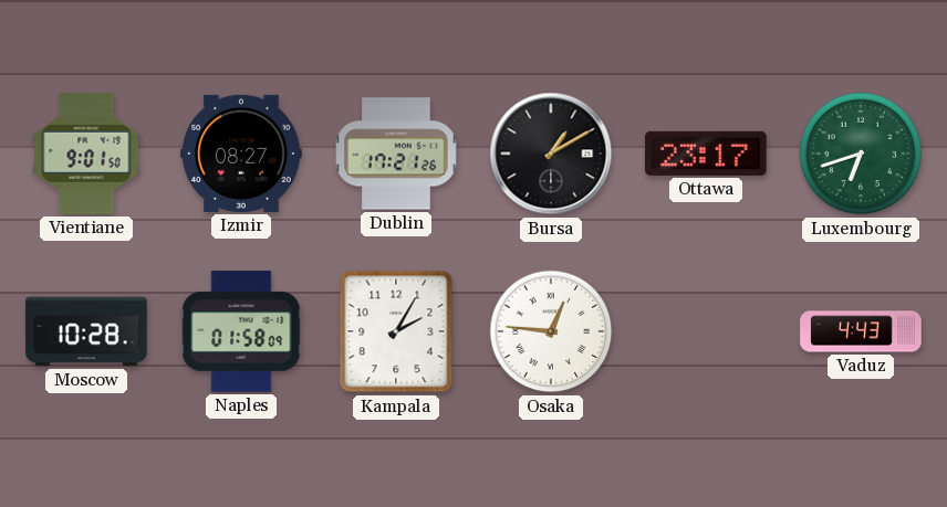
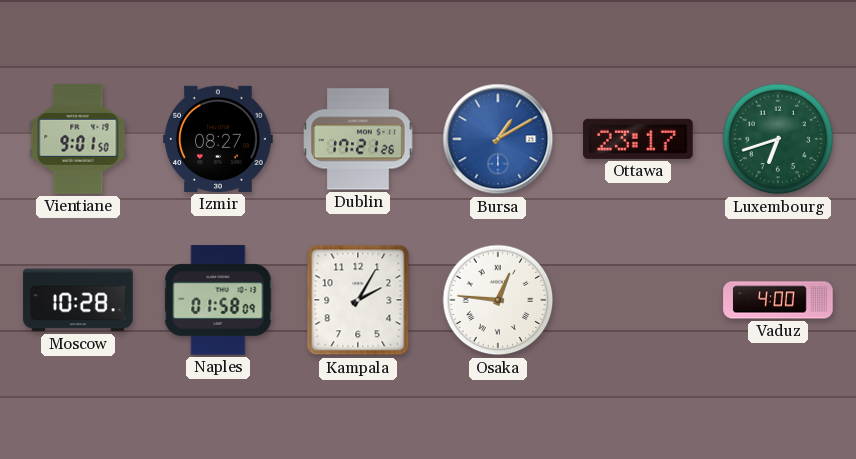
Bursa dial: black -> blue
Vaduz: 4:43 -> 4:00
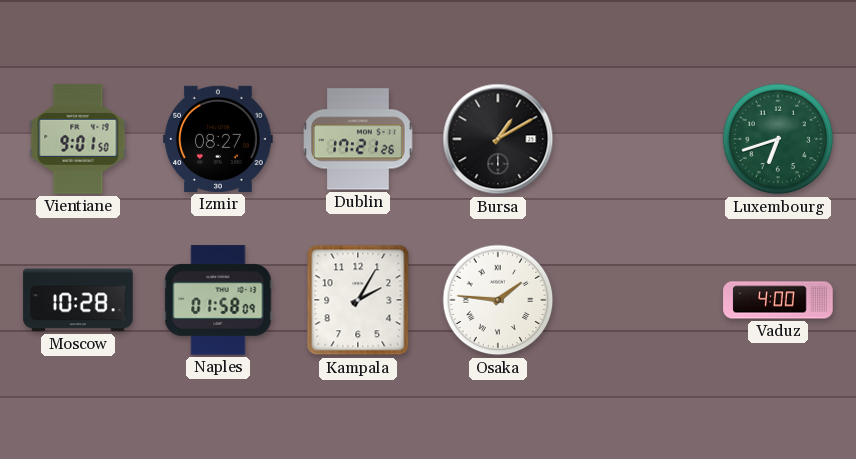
Bursa dial: blue -> black
Ottawa: 23:17 -> none
Osaka: 12:46 -> 1:46
